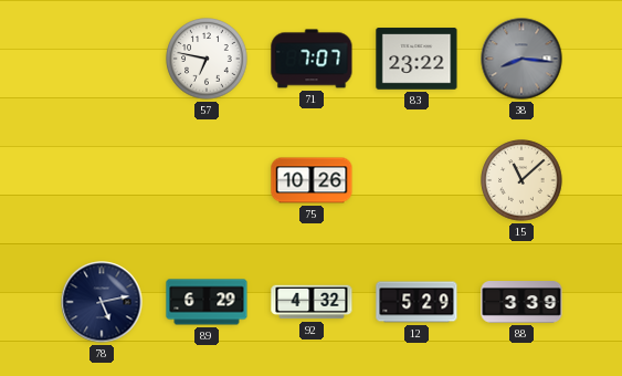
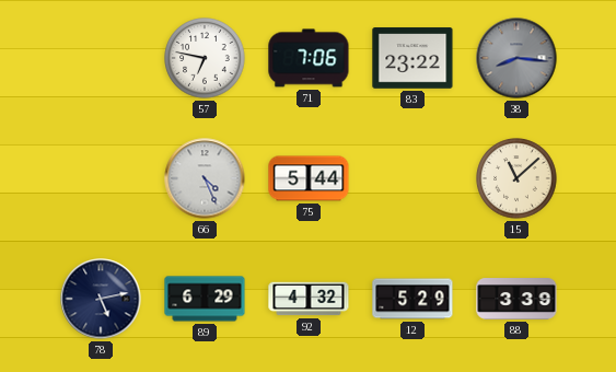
71: 7:07 -> 7:06
66: none -> 4:26
75: 10:26 -> 5:44
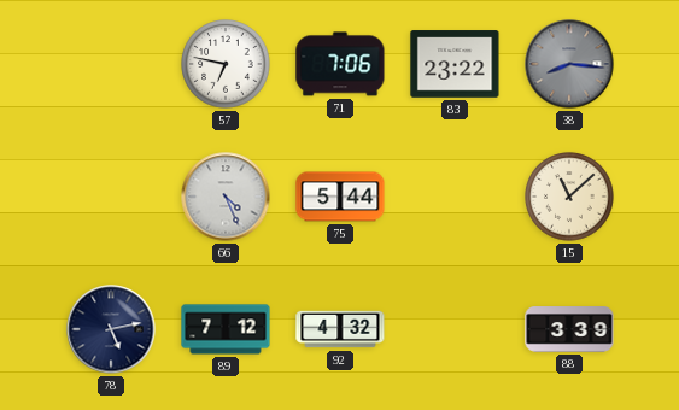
89: 6:29 -> 7:12
12: 5:29 -> none
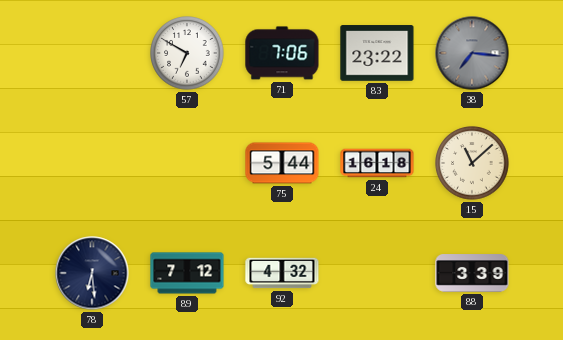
57: 6:47 -> 6:50
38: 8:16 -> 7:16
66: 4:26 -> none
24: none -> 16:18
78: 5:13 -> 6:29
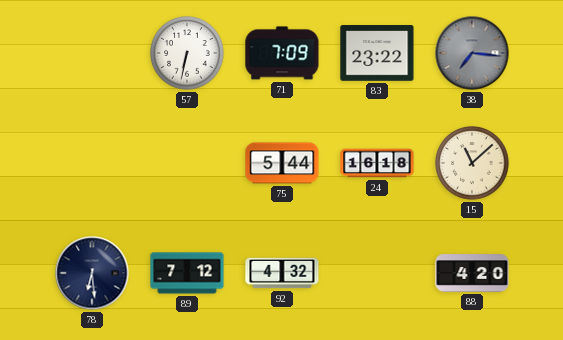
57: 6:50 -> 6:32
71: 7:06 -> 7:09
88: 3:39 -> 4:20
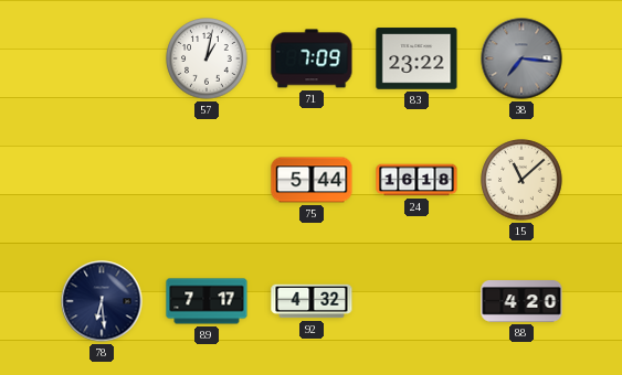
57: 6:32 -> 1:02
89: 7:12 -> 7:17
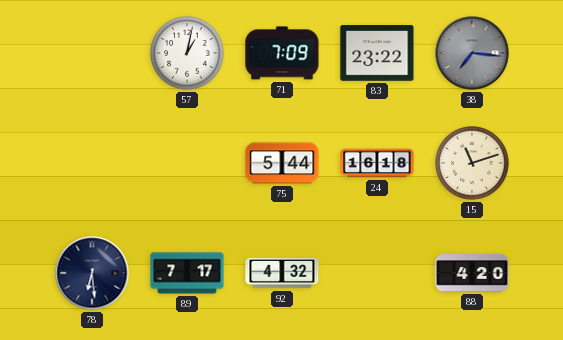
15: 11:08 -> 11:12
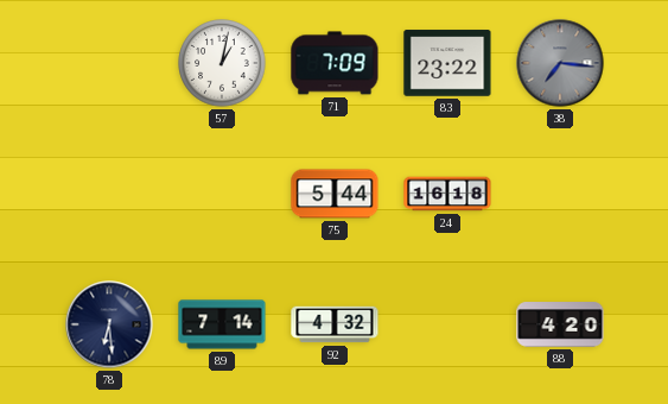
15: 11:12 -> none
89: 7:17 -> 7:14
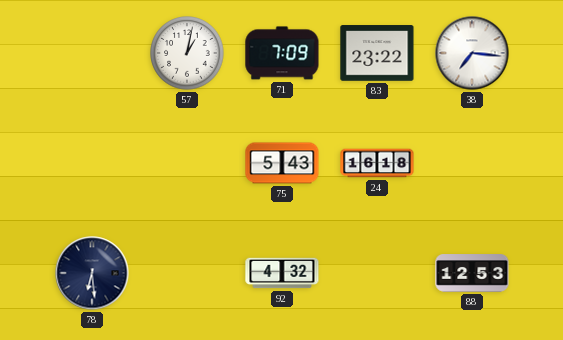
38 dial: grey -> white
75: 5:44 -> 5:43
89: 7:14 -> none
88: 4:20 -> 12:53
